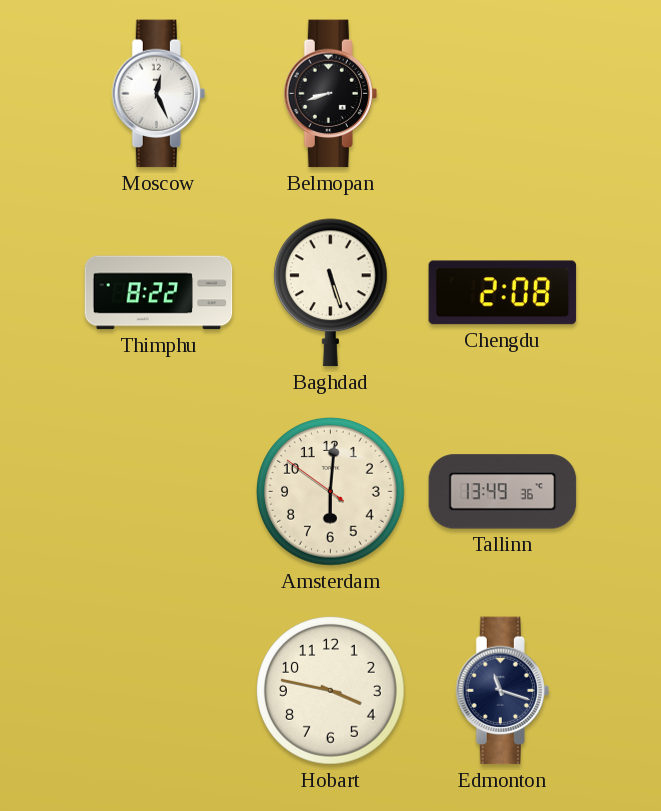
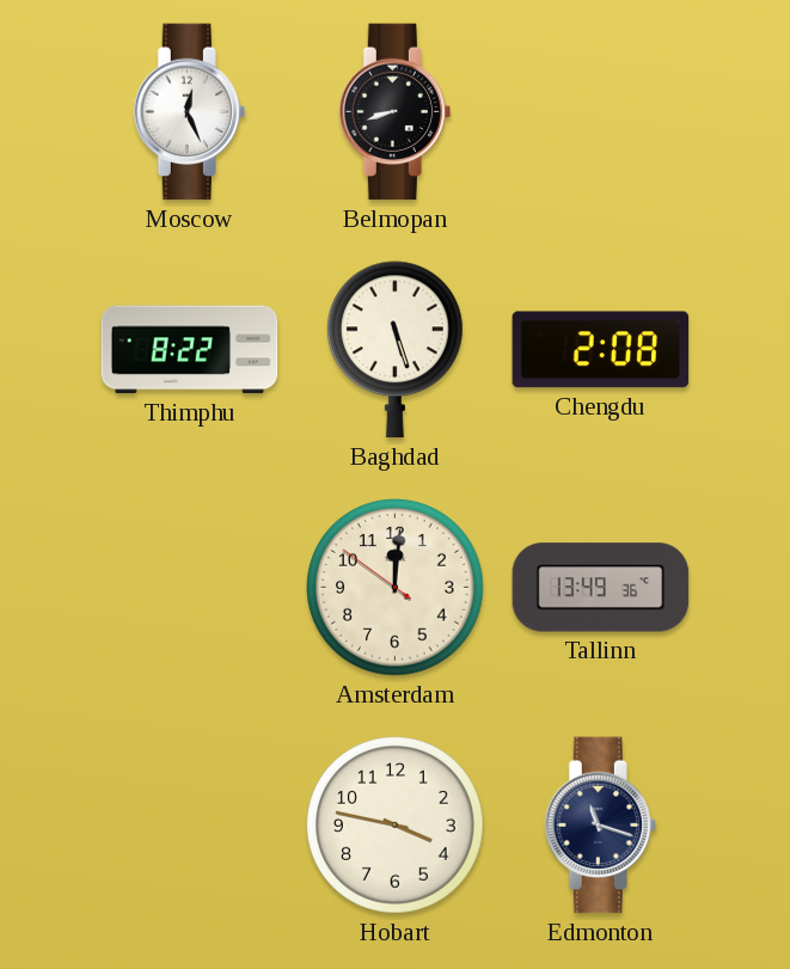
Amsterdam: 6:00 -> 12:00
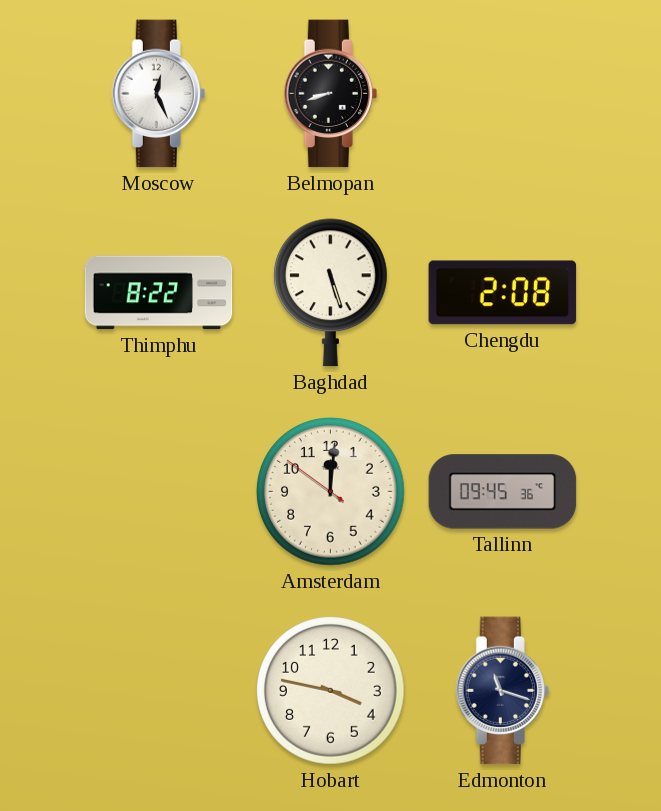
Tallinn: 13:49 -> 09:45
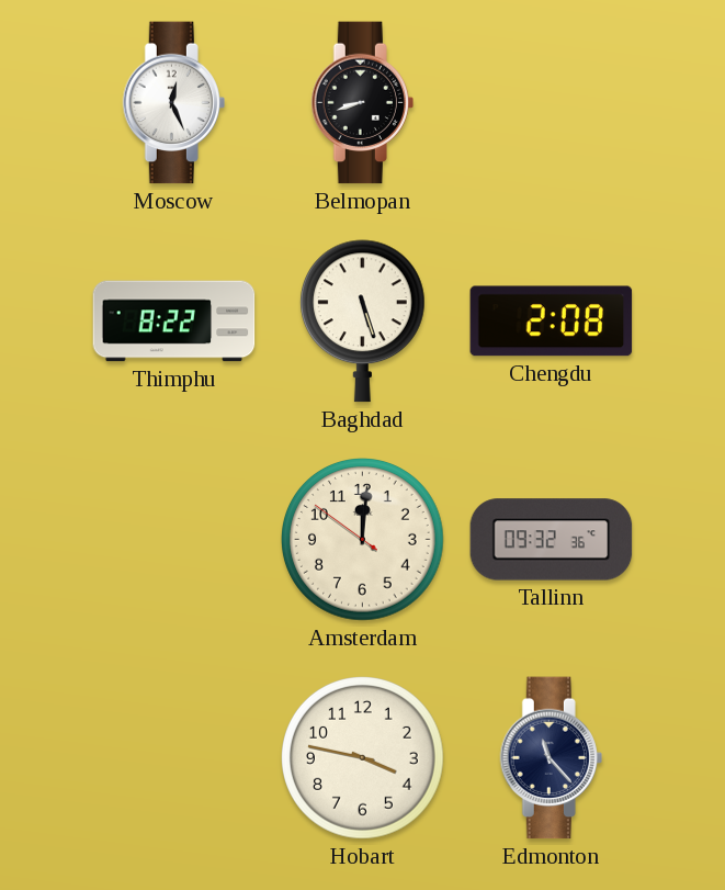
Tallinn: 09:45 -> 09:32
Edmonton: 11:18 -> 11:23
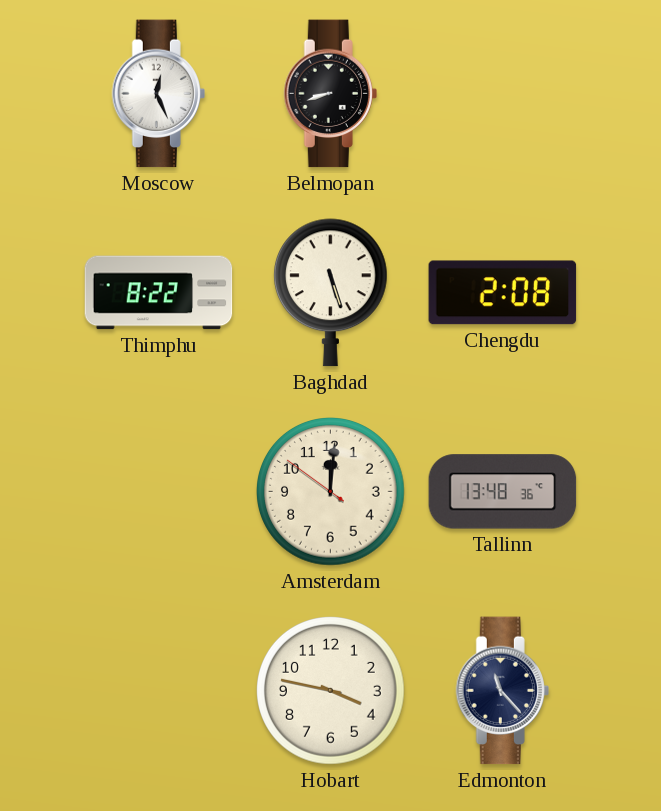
Tallinn: 09:32 -> 13:48
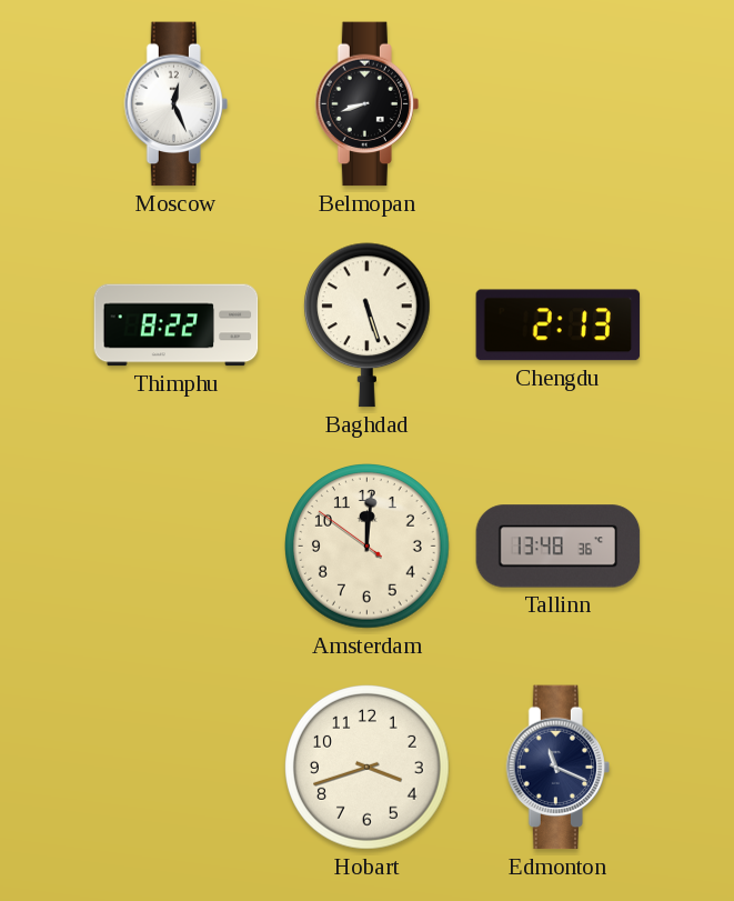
Chengdu: 2:08 -> 2:13
Hobart: 3:47 -> 3:42
Edmonton: 11:23 -> 11:19
